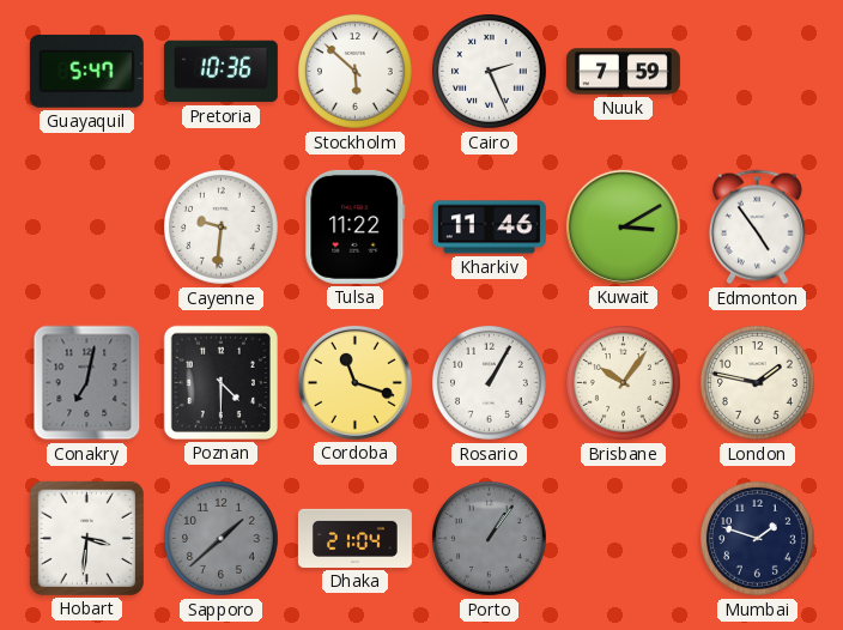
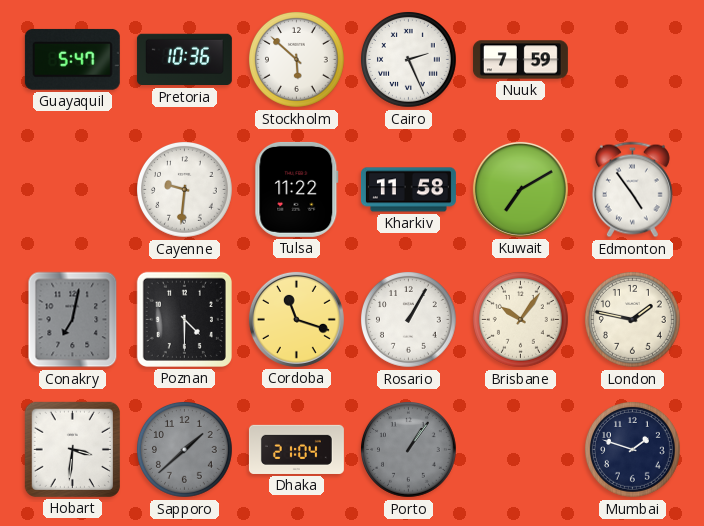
Kharkiv: 11:46 -> 11:58
Kuwait: 3:10 -> 7:10
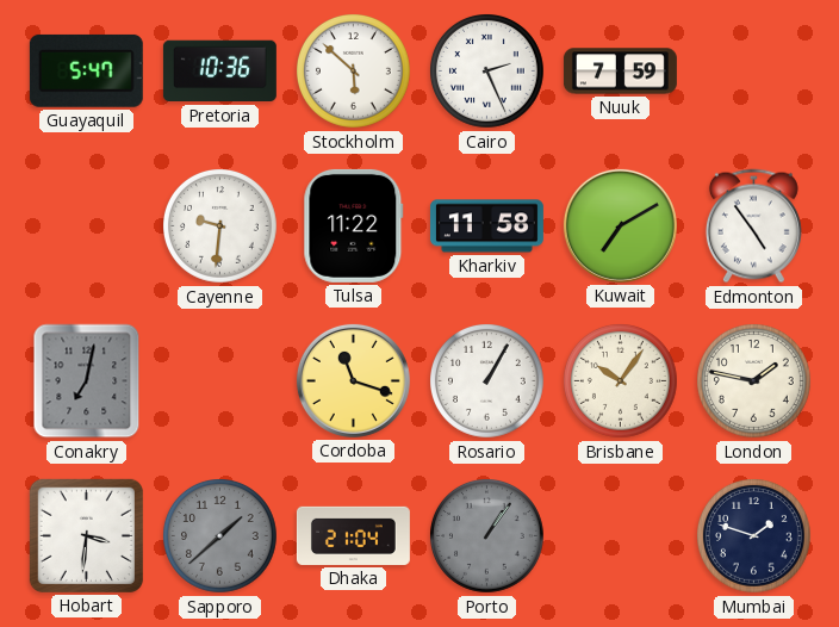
Poznan: 4:30 -> none
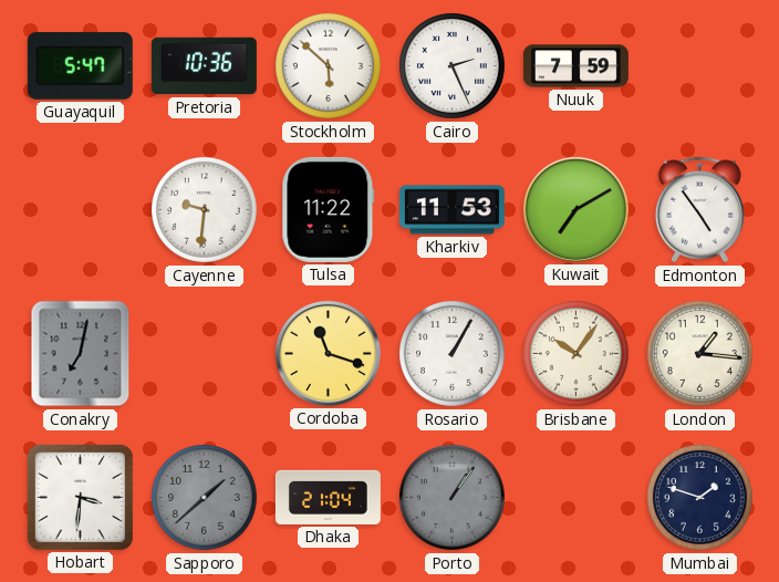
Kharkiv: 11:58 -> 11:53
London: 1:47 -> 1:16
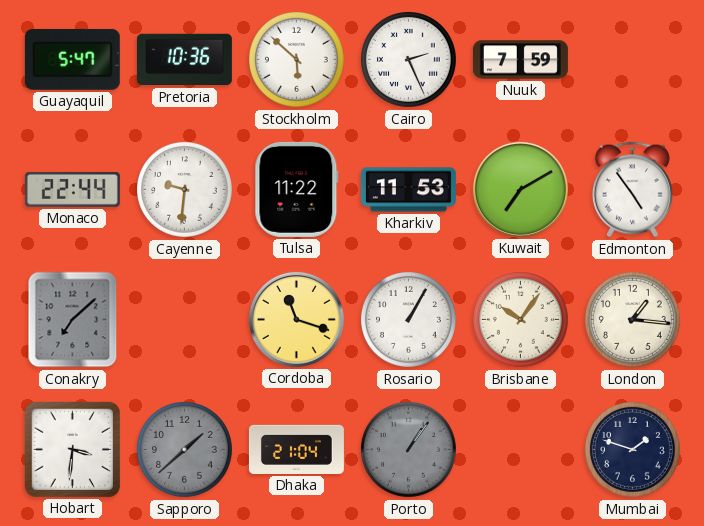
Monaco: none -> 22:44
Conakry: 7:02 -> 7:08
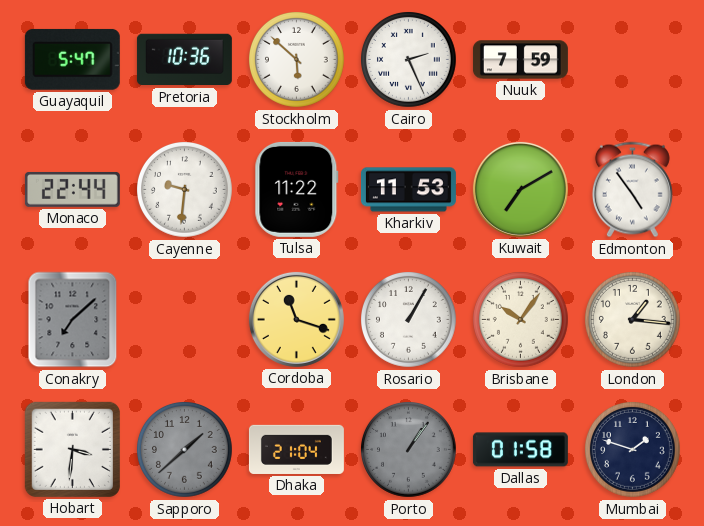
Dallas: none -> 01:58
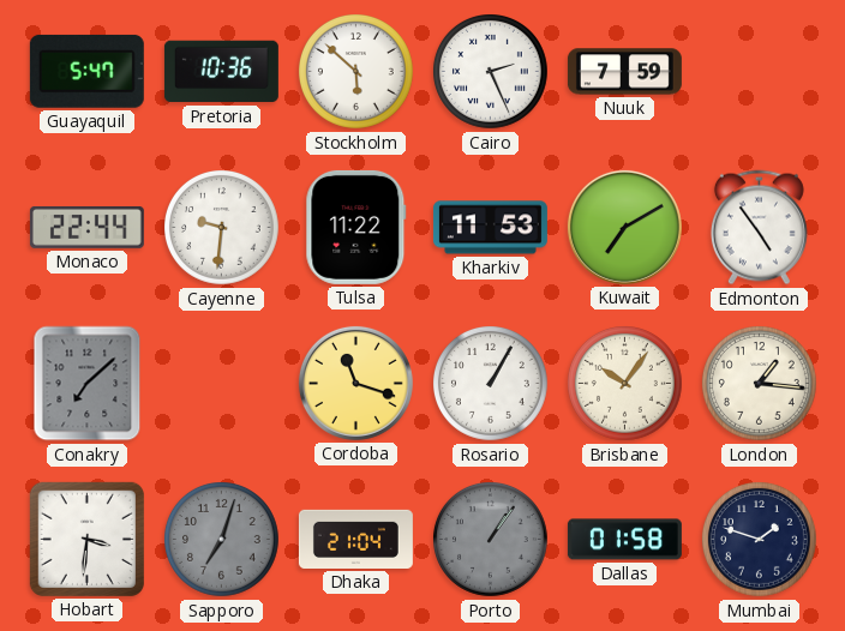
Sapporo: 1:38 -> 7:03
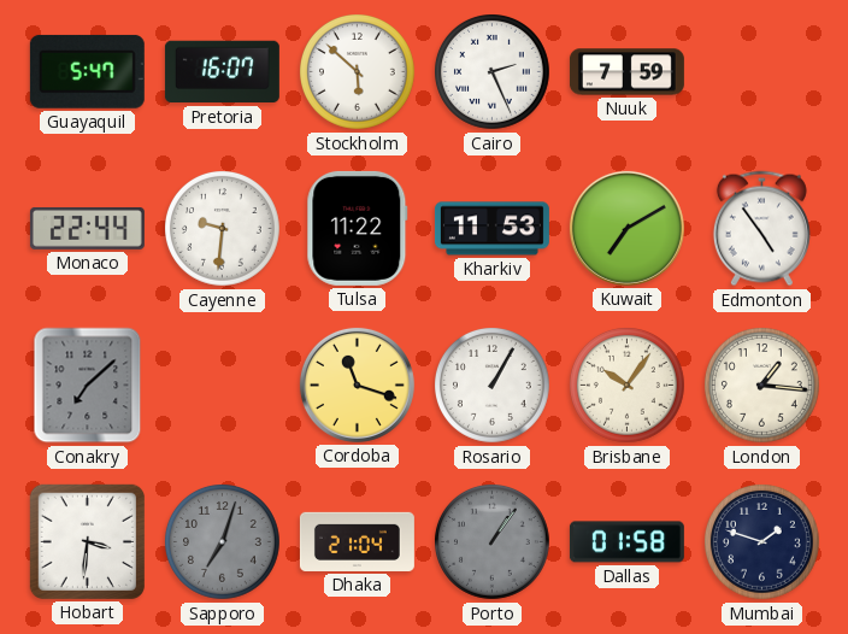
Pretoria: 10:36 -> 16:07
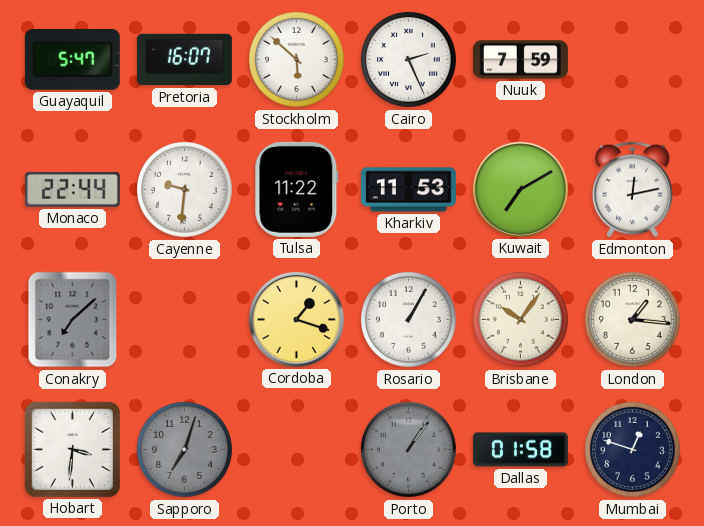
Edmonton: 4:54 -> 12:13
Cordoba: 11:18 -> 1:18
Dhaka: 21:04 -> none
Mumbai: 1:48 -> 12:48
